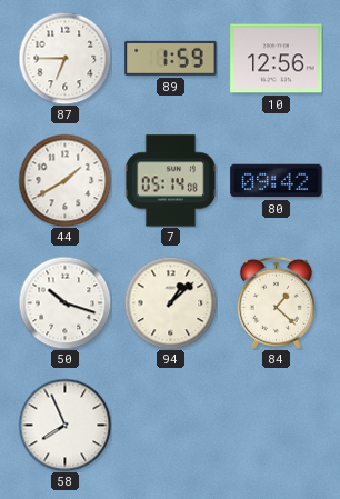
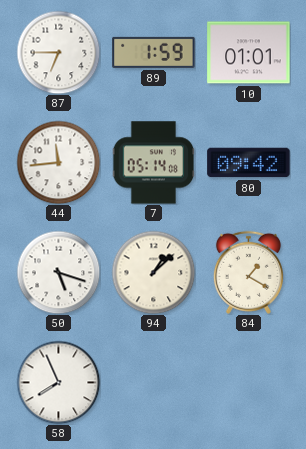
10: 12:56 -> 01:01
44: 1:40 -> 11:44
50: 10:18 -> 5:18
84: 1:22 -> 1:20
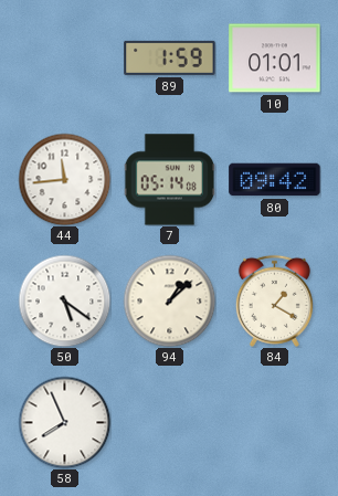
87: 6:45 -> none
50: 5:18 -> 5:21
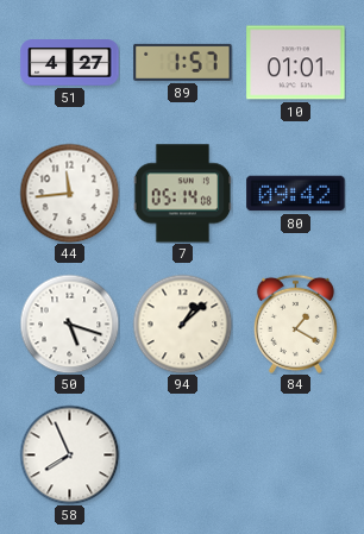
51: none -> 4:27
89: 1:59 -> 1:57
50: 5:21 -> 5:18
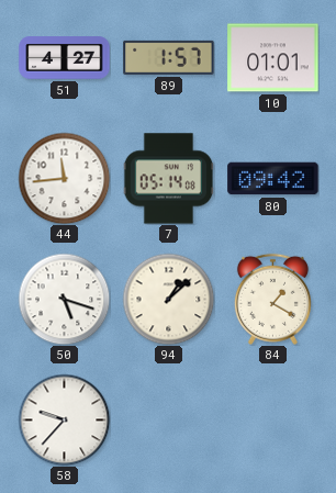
58: 7:56 -> 9:37
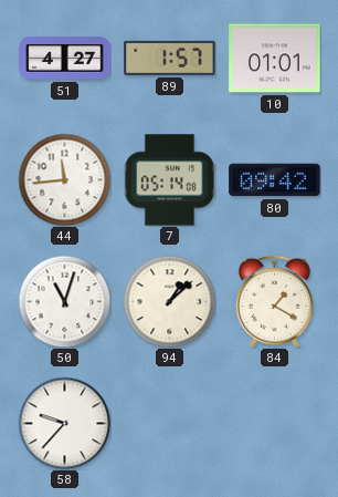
50: 5:18 -> 11:03
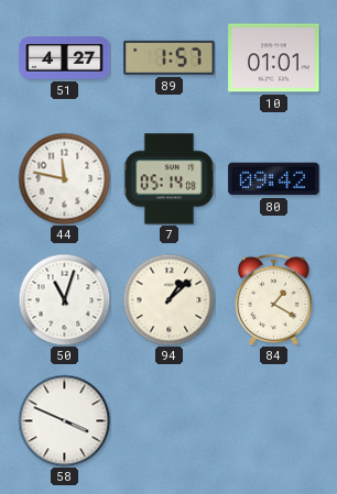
44: 11:44 -> 11:47
58: 9:37 -> 3:49
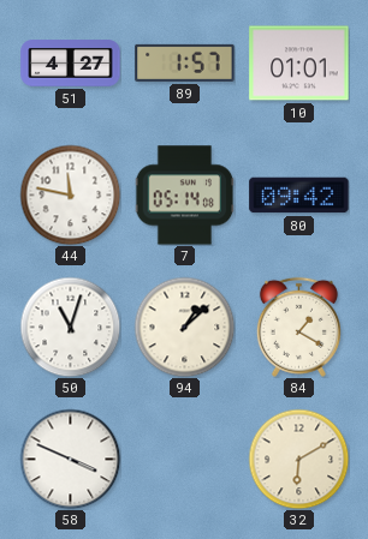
32: none -> 6:10
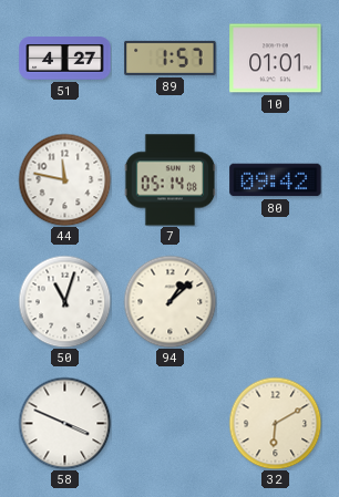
84: 1:20 -> none
